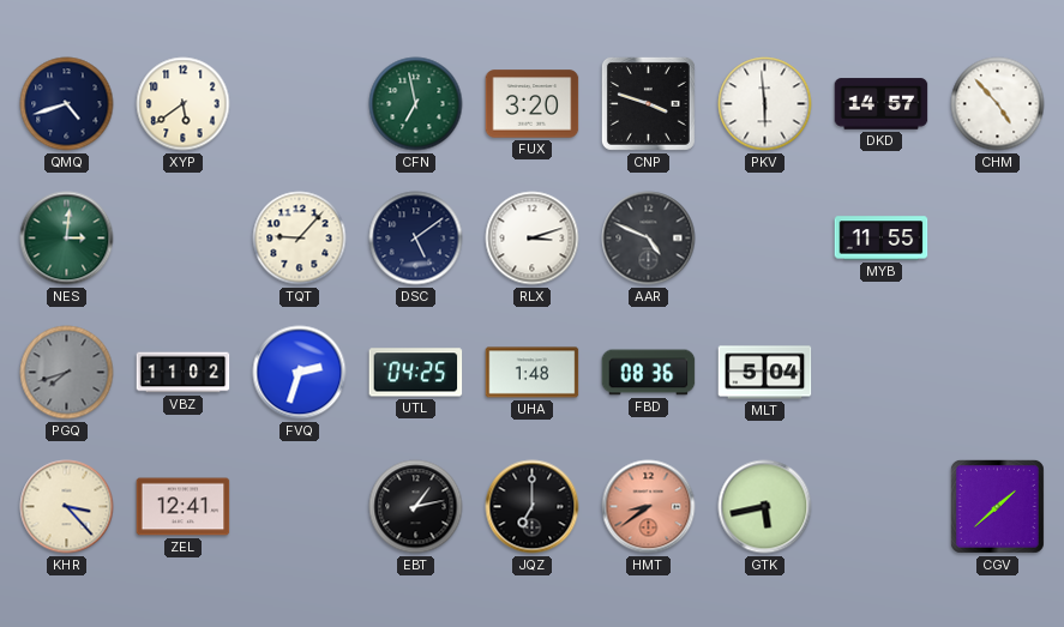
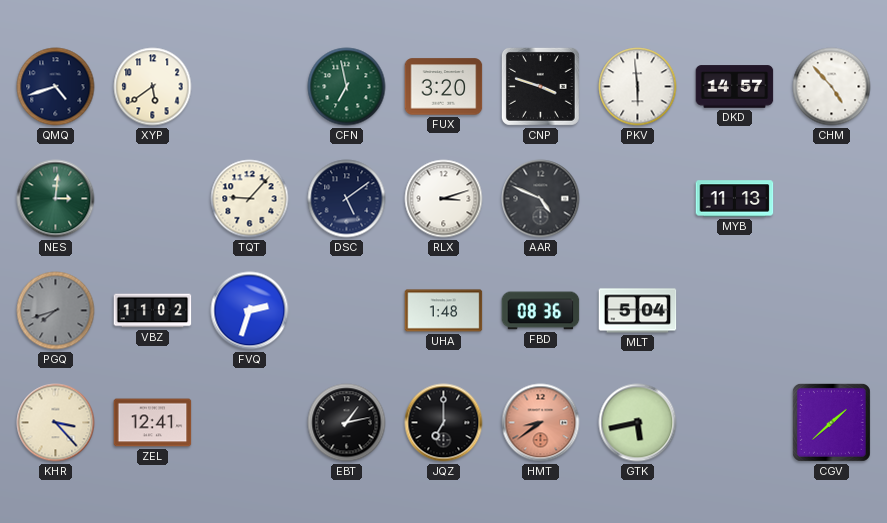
MYB: 11:55 -> 11:13
UTL: 04:25 -> none
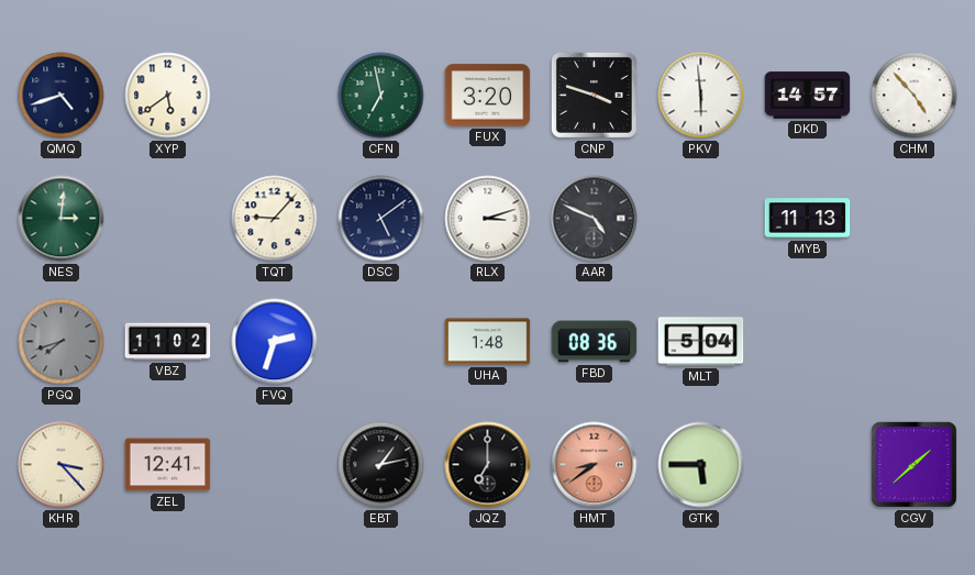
GTK: 5:43 -> 5:45
